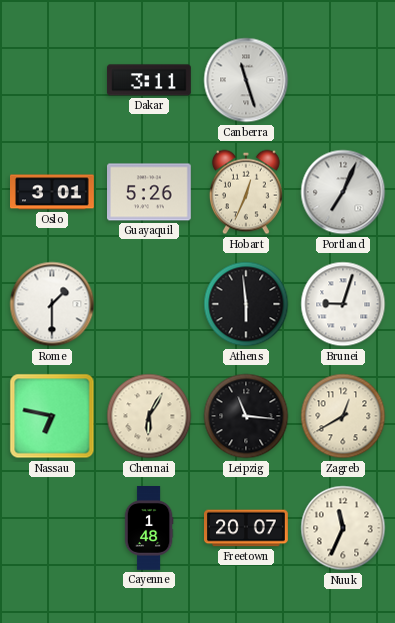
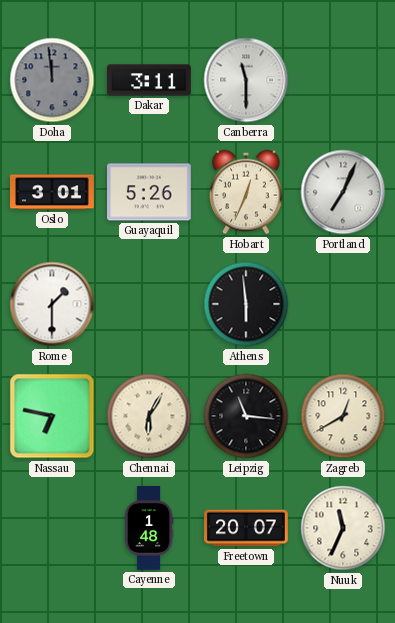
Doha: none -> 11:59
Canberra: 11:27 -> 11:30
Brunei: 9:03 -> none
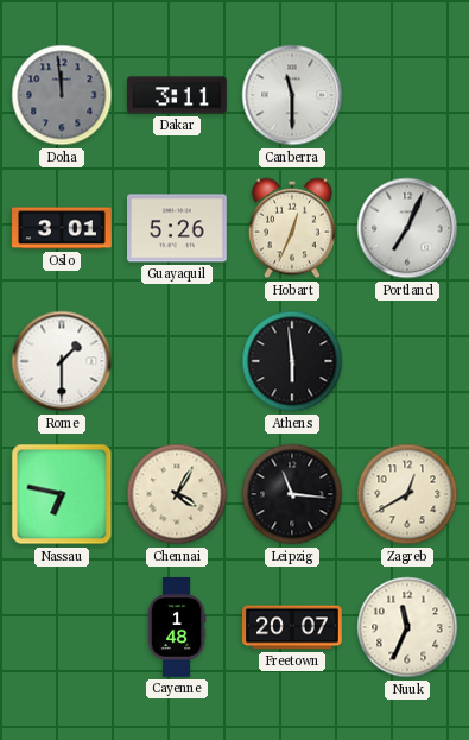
Chennai: 6:05 -> 4:05
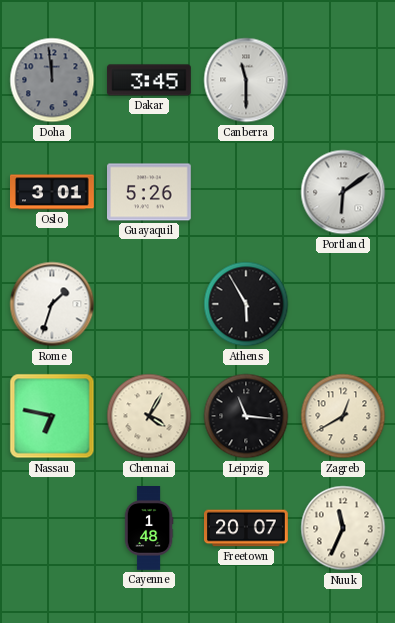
Dakar: 3:11 -> 3:45
Hobart: 12:34 -> none
Portland: 7:04 -> 6:09
Rome: 1:30 -> 1:33
Athens: 5:59 -> 5:55
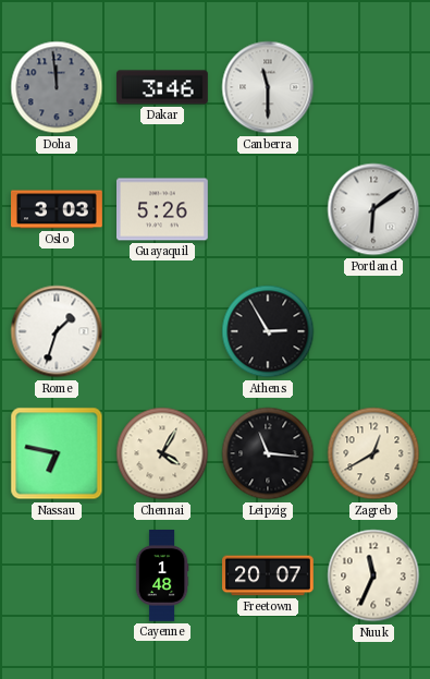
Dakar: 3:45 -> 3:46
Oslo: 3:01 -> 3:03
Athens: 5:55 -> 2:55
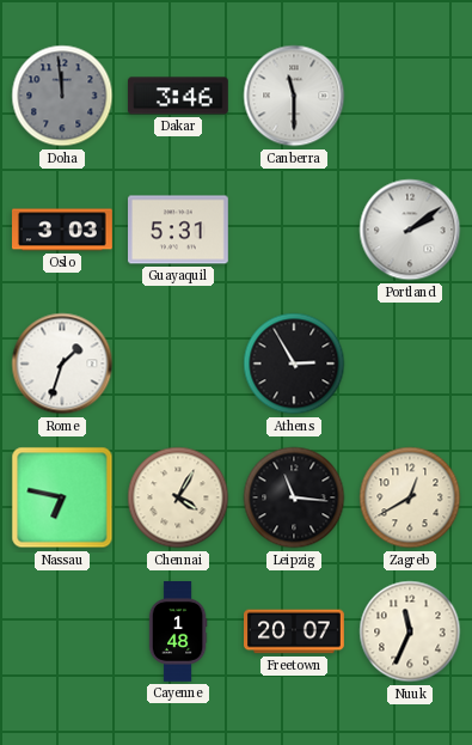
Guayaquil: 5:26 -> 5:31
Portland: 6:09 -> 2:09
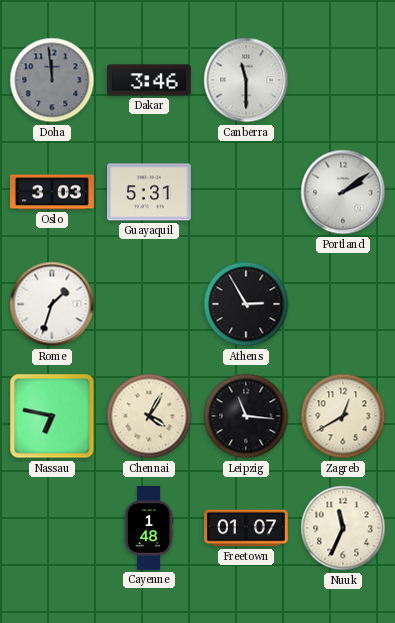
Freetown: 20:07 -> 01:07
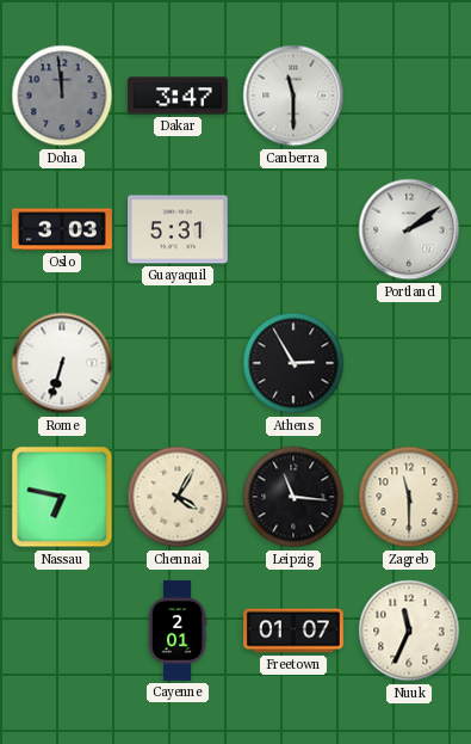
Dakar: 3:46 -> 3:47
Rome: 1:33 -> 6:33
Zagreb: 12:40 -> 11:30
Cayenne: 1:48 -> 2:01
